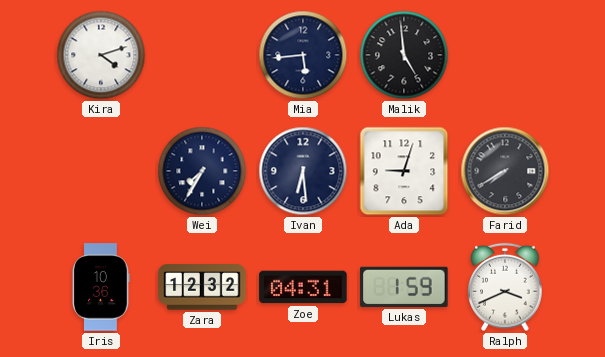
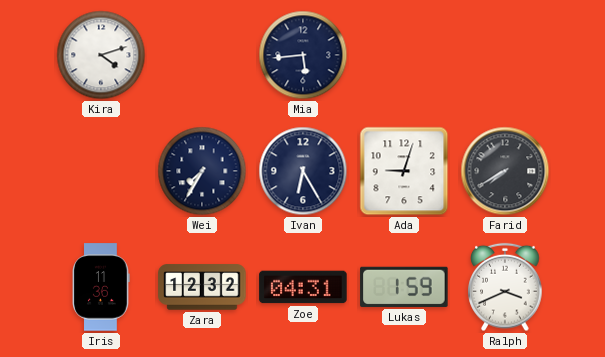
Malik: 4:59 -> none
Ivan: 6:29 -> 6:25
Iris: 10:36 -> 11:36
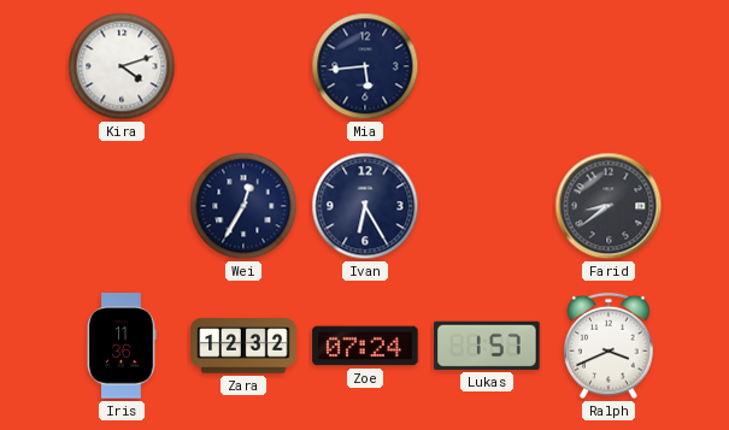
Wei: 7:35 -> 12:35
Ada: 9:03 -> none
Farid: 7:40 -> 8:39
Zoe: 04:31 -> 07:24
Lukas: 1:59 -> 1:57
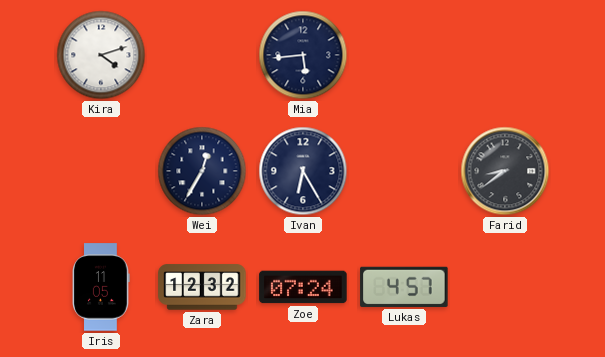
Iris: 11:36 -> 11:05
Lukas: 1:57 -> 4:57
Ralph: 3:41 -> none
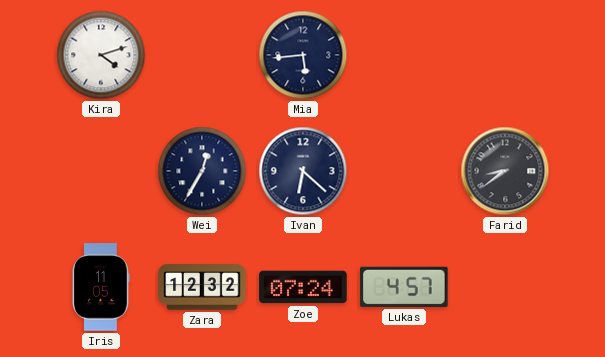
Ivan: 6:25 -> 6:22
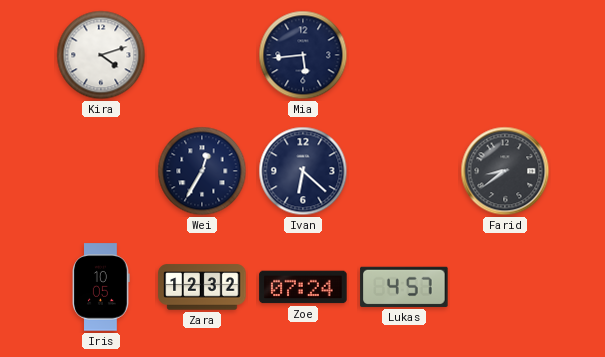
Iris: 11:05 -> 10:05
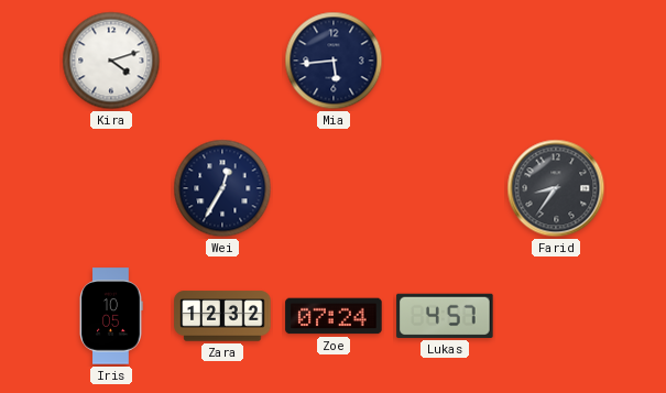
Ivan: 6:22 -> none
Farid: 8:39 -> 8:36
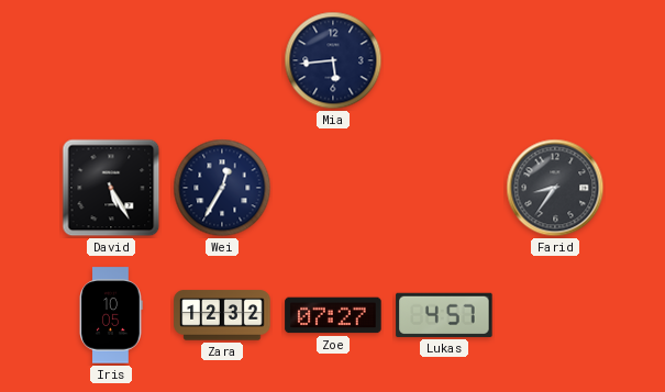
Kira: 4:12 -> none
David: none -> 5:25
Zoe: 07:24 -> 07:27
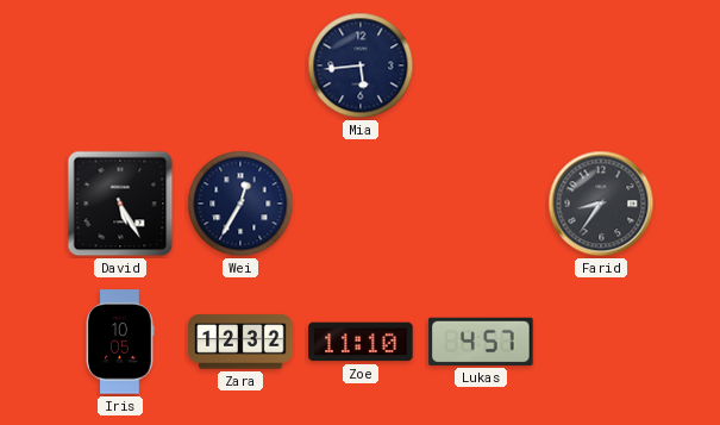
Zoe: 07:27 -> 11:10
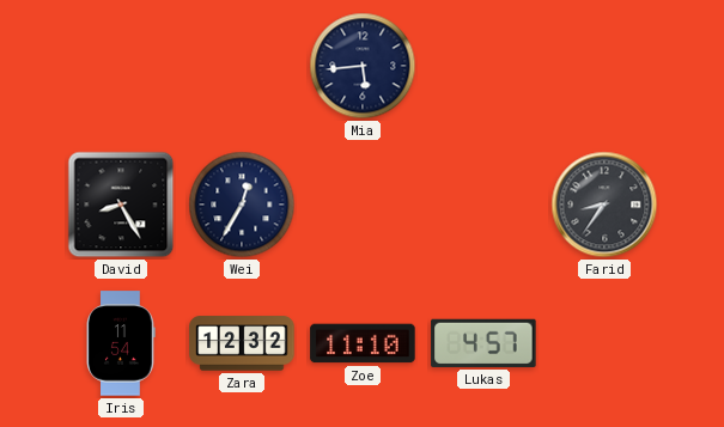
David: 5:25 -> 8:25
Iris: 10:05 -> 11:54
